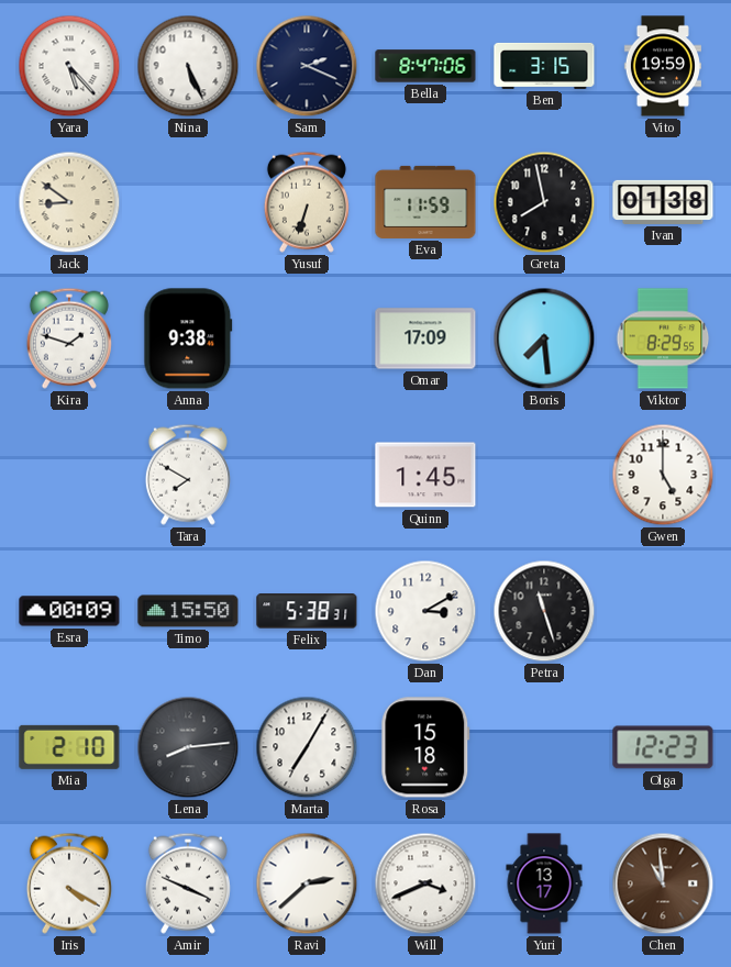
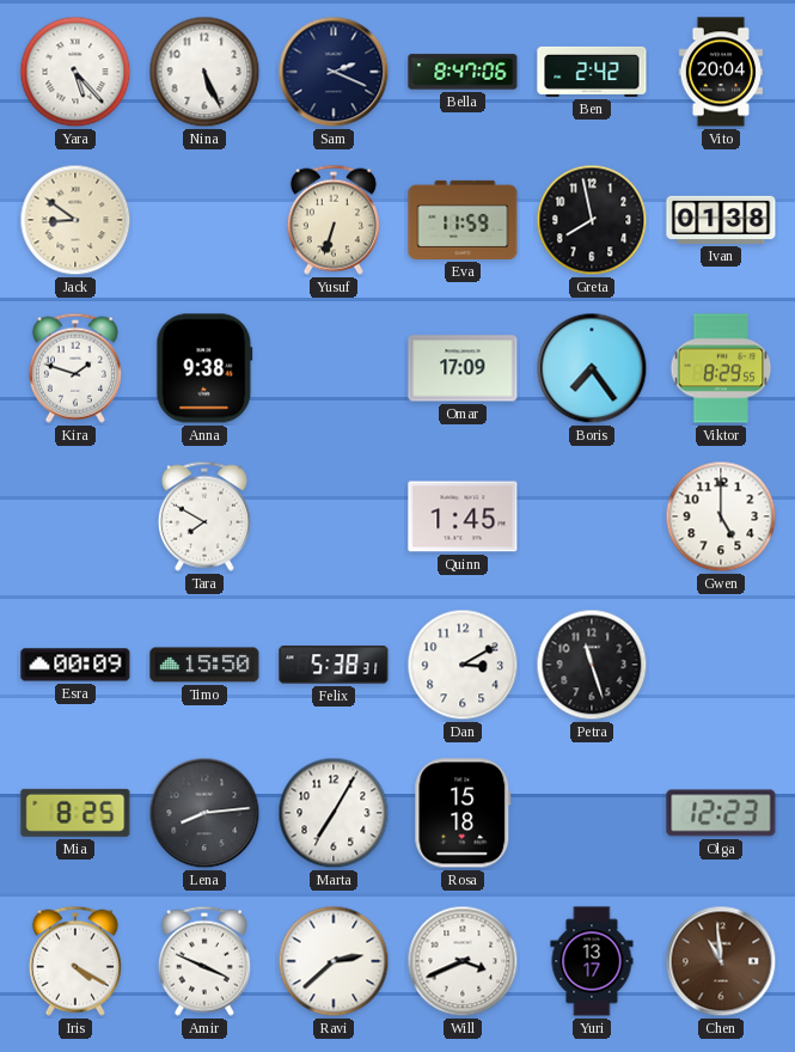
Ben: 3:15 -> 2:42
Vito: 19:59 -> 20:04
Boris: 7:29 -> 7:24
Mia: 2:10 -> 8:25
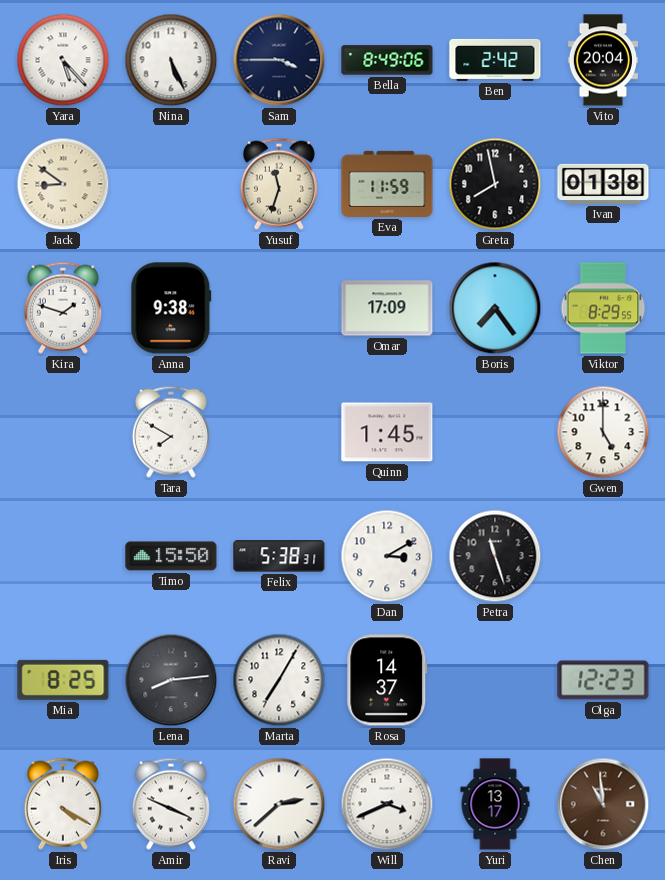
Sam: 2:19 -> 3:45
Bella: 8:47 -> 8:49
Yusuf: 6:33 -> 11:33
Esra: 00:09 -> none
Rosa: 15:18 -> 14:37
